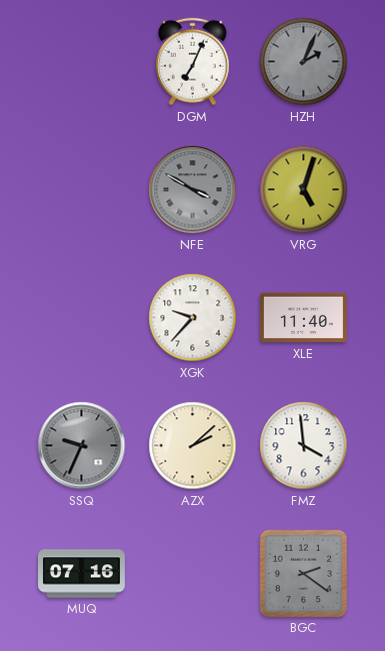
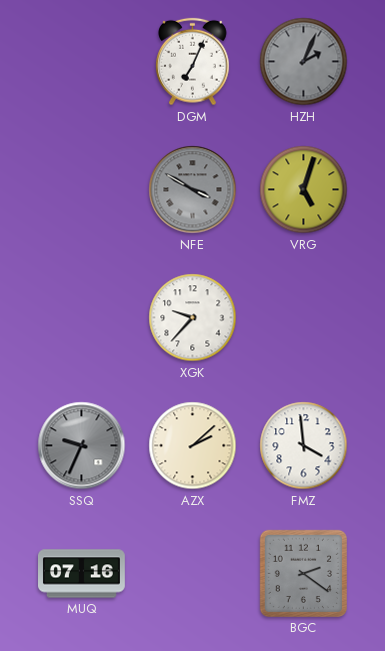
XLE: 11:40 -> none
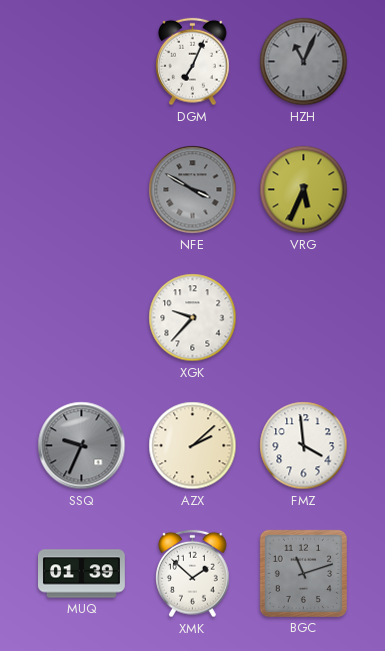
HZH: 2:04 -> 11:04
VRG: 5:03 -> 5:34
MUQ: 07:16 -> 01:39
XMK: none -> 1:52
BGC: 2:21 -> 11:12
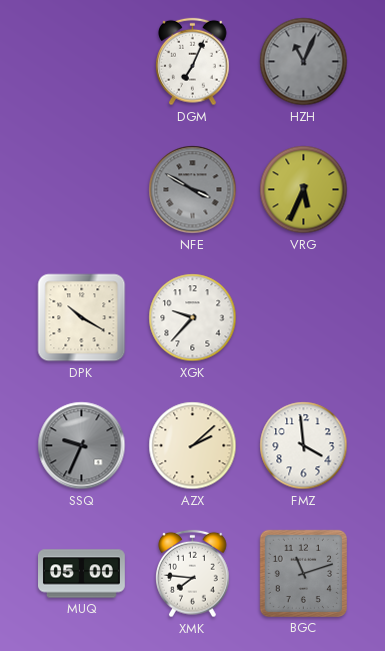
DPK: none -> 10:20
MUQ: 01:39 -> 05:00
XMK: 1:52 -> 7:46
